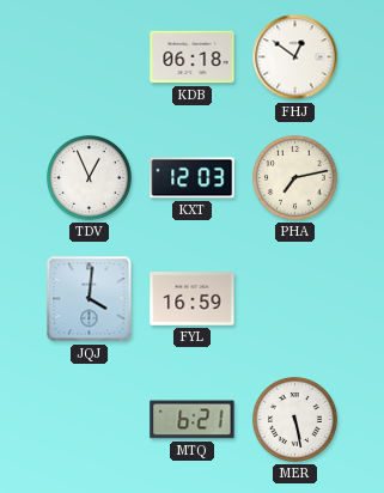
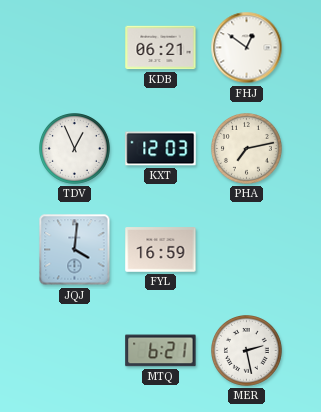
KDB: 06:18 -> 06:21
MER: 5:28 -> 2:28
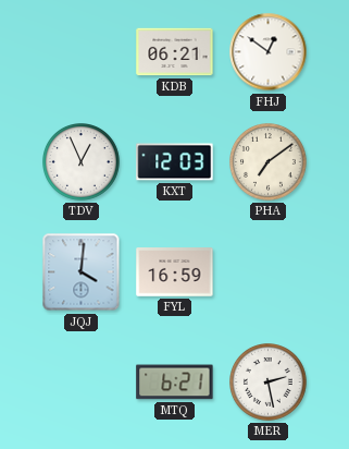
PHA: 7:13 -> 7:09
